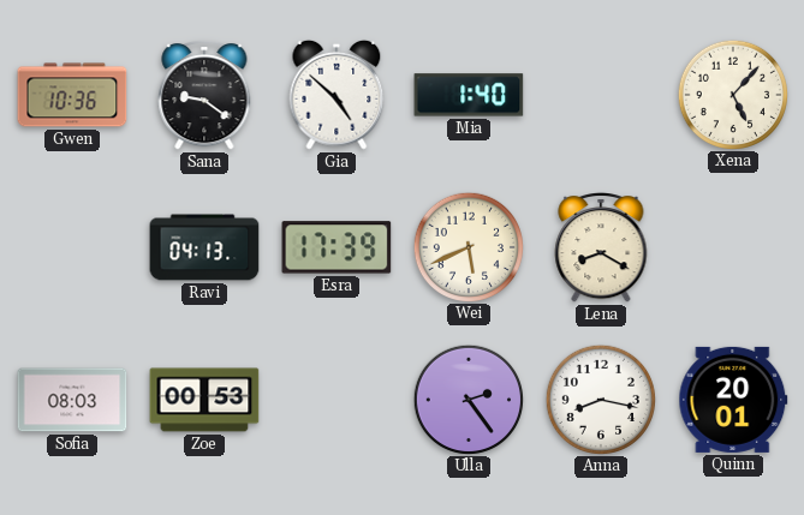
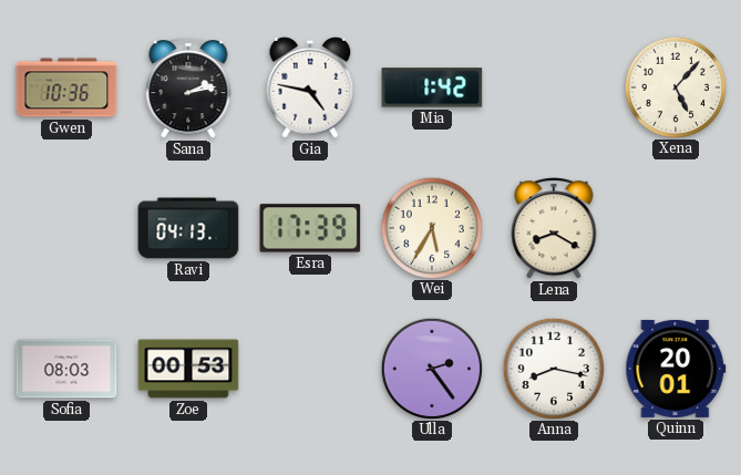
Sana: 9:21 -> 2:13
Gia: 4:52 -> 4:47
Mia: 1:40 -> 1:42
Wei: 5:41 -> 5:35
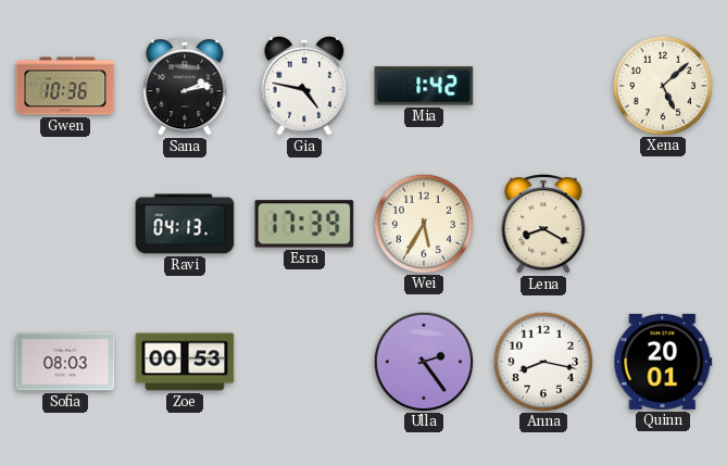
Xena: 5:07 -> 5:08
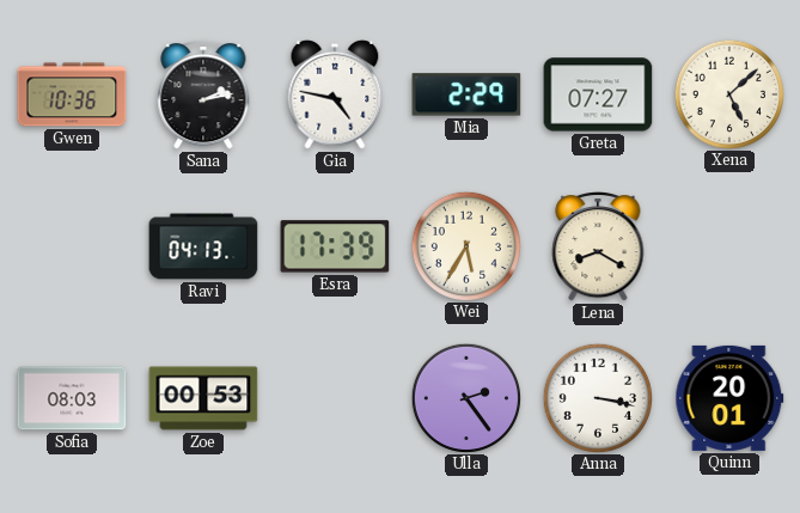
Mia: 1:42 -> 2:29
Greta: none -> 07:27
Anna: 8:17 -> 3:17
